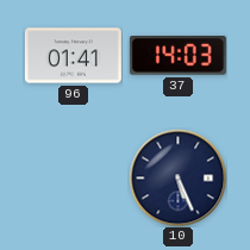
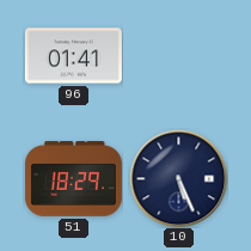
37: 14:03 -> none
51: none -> 18:29
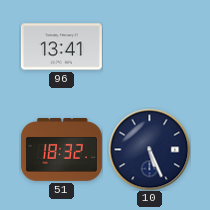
96: 01:41 -> 13:41
51: 18:29 -> 18:32
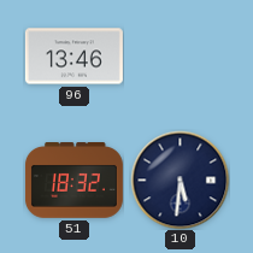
96: 13:41 -> 13:46
10: 5:26 -> 5:31
